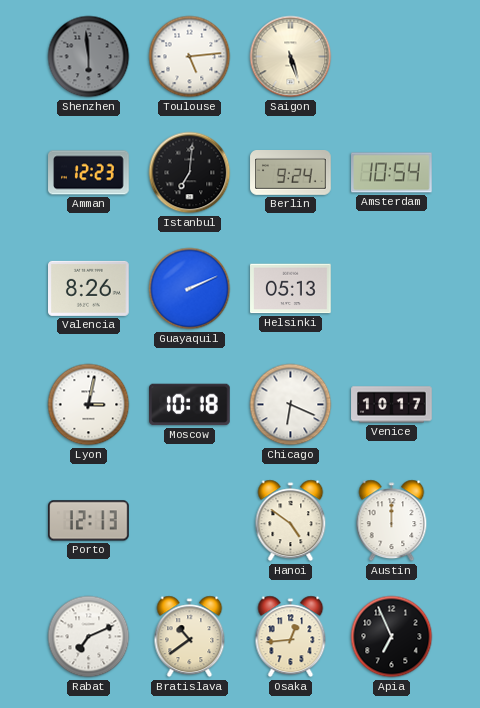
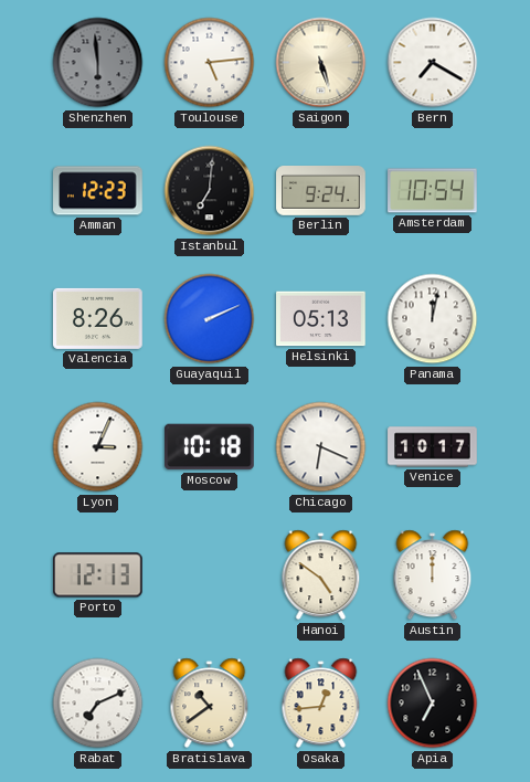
Bern: none -> 7:20
Panama: none -> 12:02
Lyon: 3:02 -> 3:04
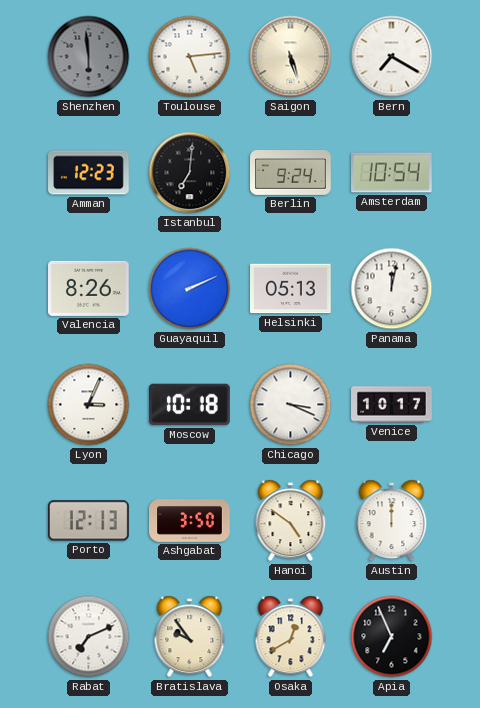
Chicago: 6:19 -> 3:19
Ashgabat: none -> 3:50
Bratislava: 10:39 -> 9:54
Osaka: 12:44 -> 12:40
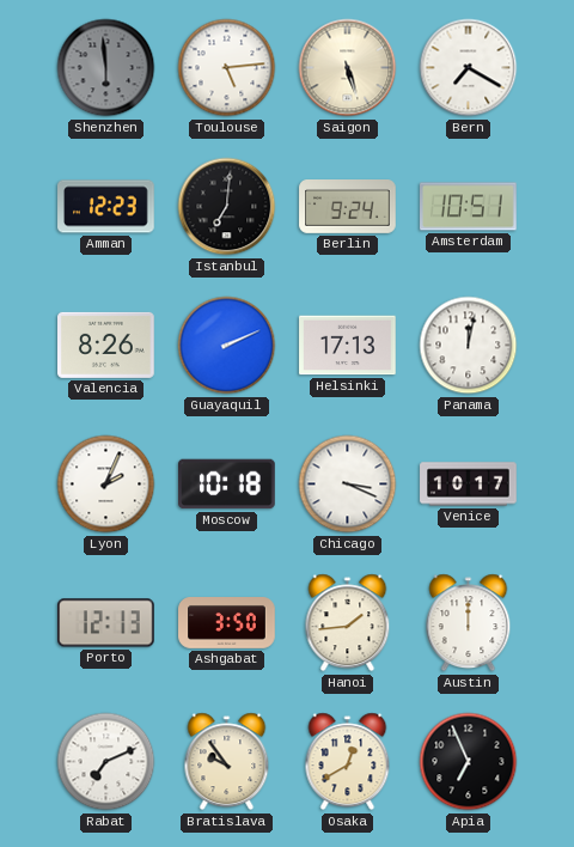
Amsterdam: 10:54 -> 10:51
Helsinki: 05:13 -> 17:13
Lyon: 3:04 -> 2:04
Hanoi: 4:51 -> 1:44
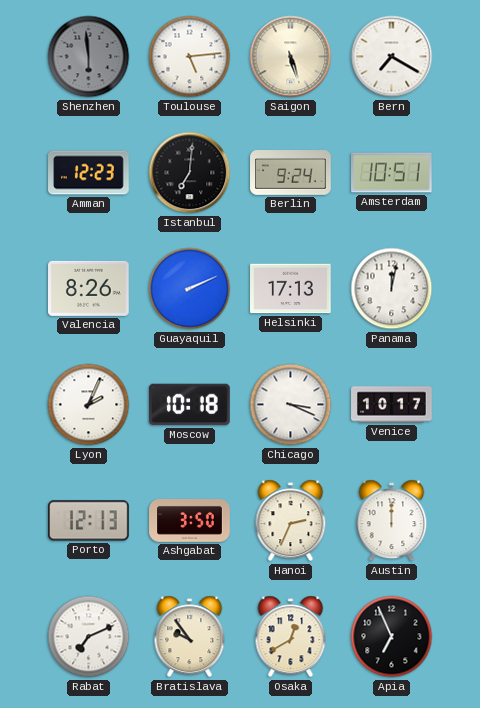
Hanoi: 1:44 -> 2:34
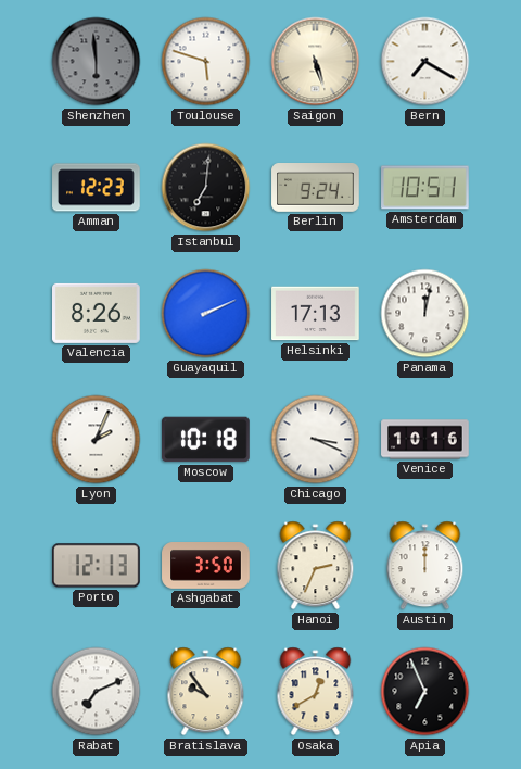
Toulouse: 5:14 -> 5:48
Venice: 10:17 -> 10:16
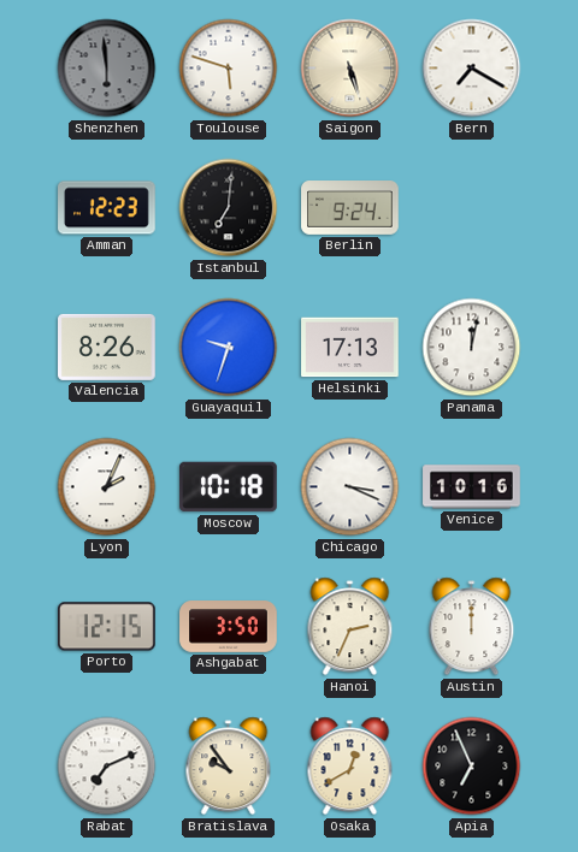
Amsterdam: 10:51 -> none
Guayaquil: 2:11 -> 9:33
Porto: 12:13 -> 12:15
